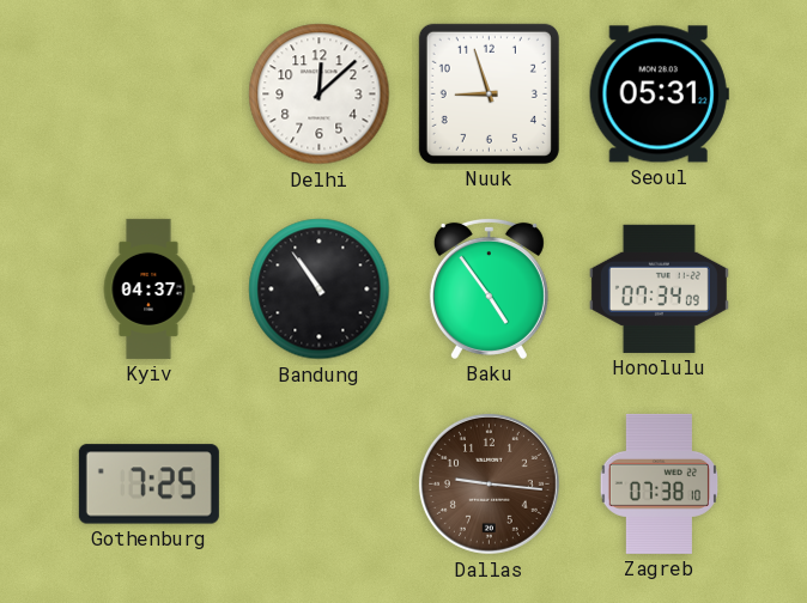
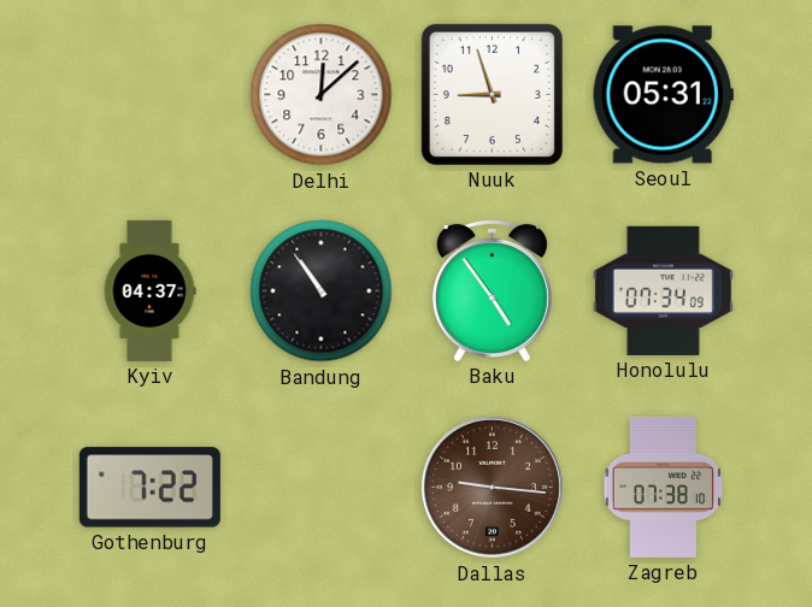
Gothenburg: 7:25 -> 7:22
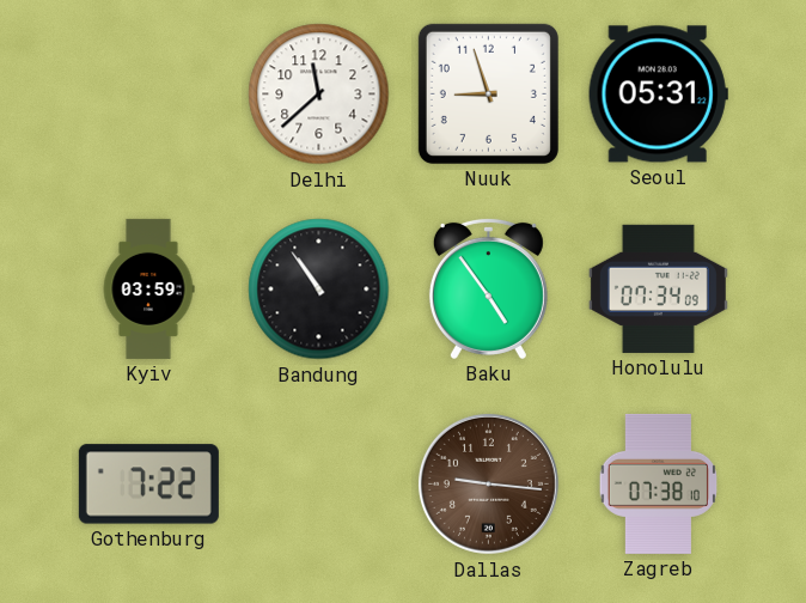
Delhi: 12:08 -> 11:38
Kyiv: 04:37 -> 03:59
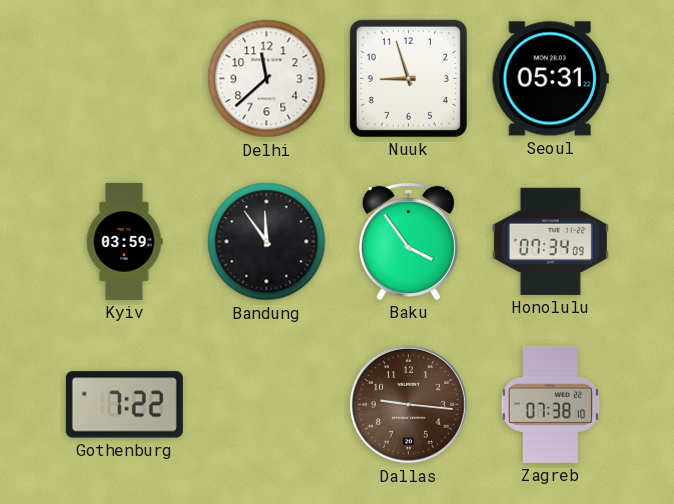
Bandung: 10:54 -> 11:54
Baku: 4:54 -> 3:54
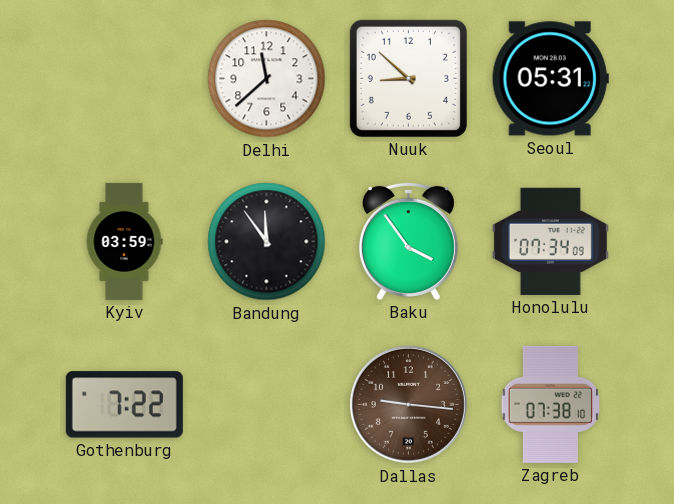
Nuuk: 8:57 -> 8:52
